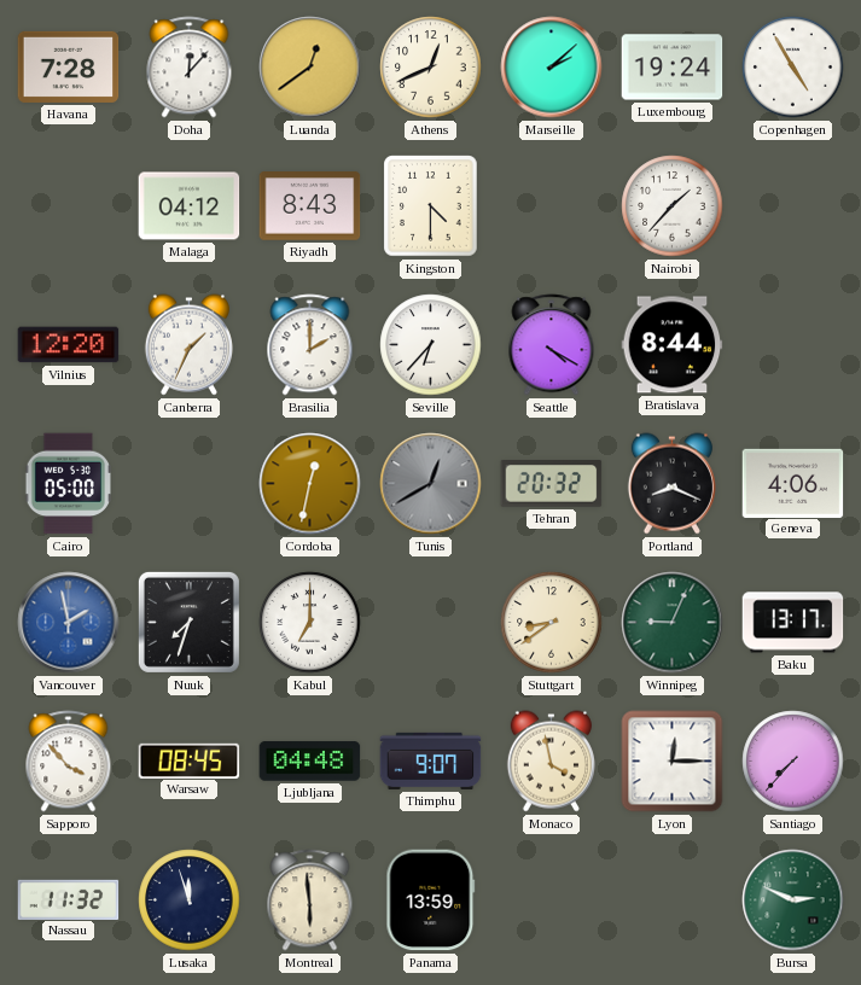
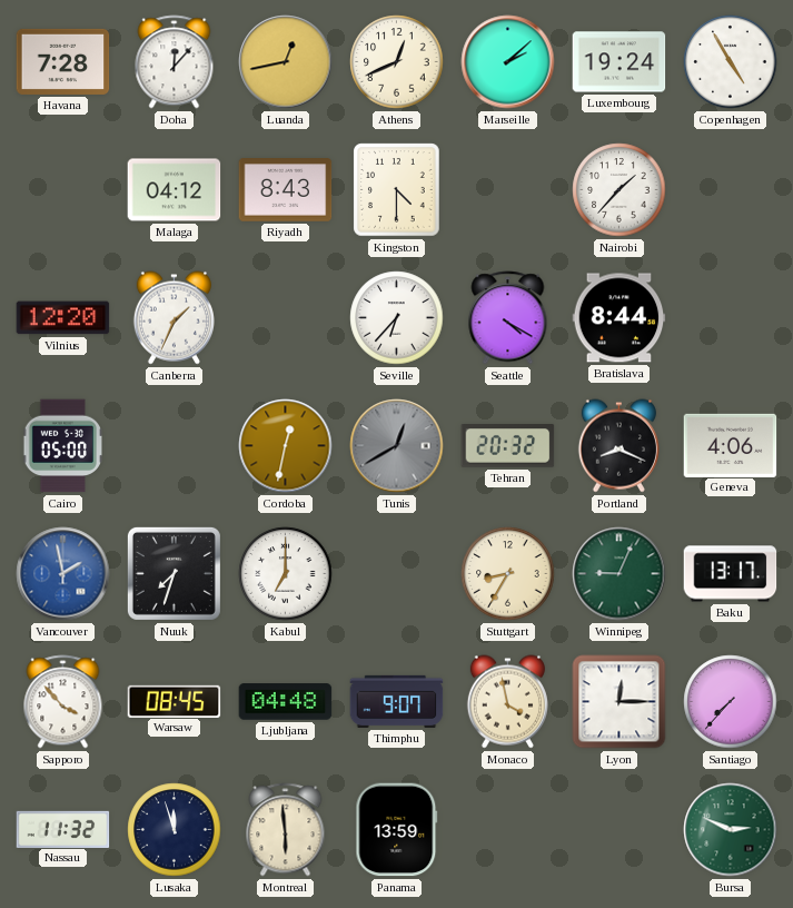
Luanda: 12:39 -> 12:43
Brasilia: 2:00 -> none
Stuttgart: 8:39 -> 8:35
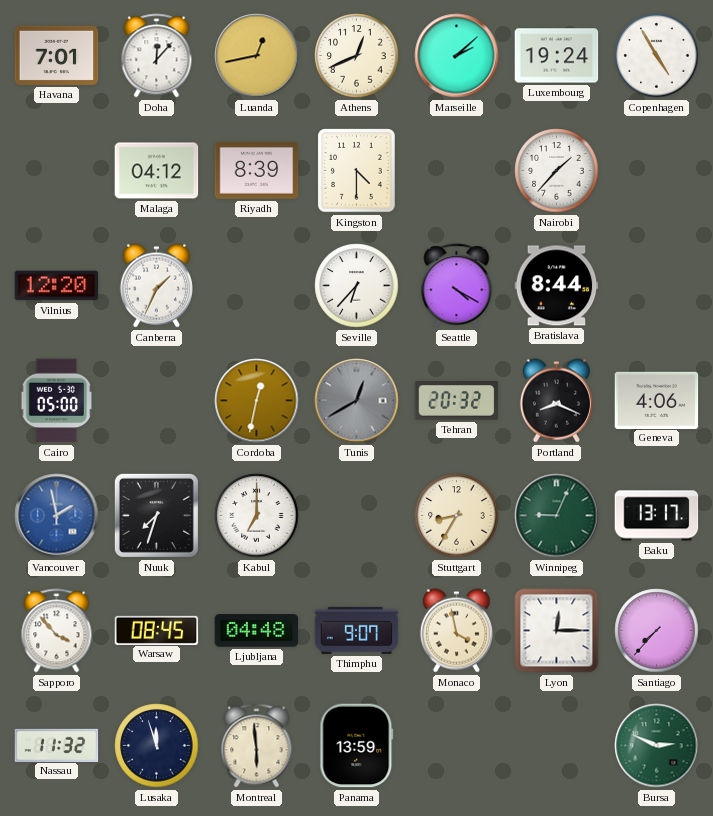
Havana: 7:28 -> 7:01
Riyadh: 8:43 -> 8:39
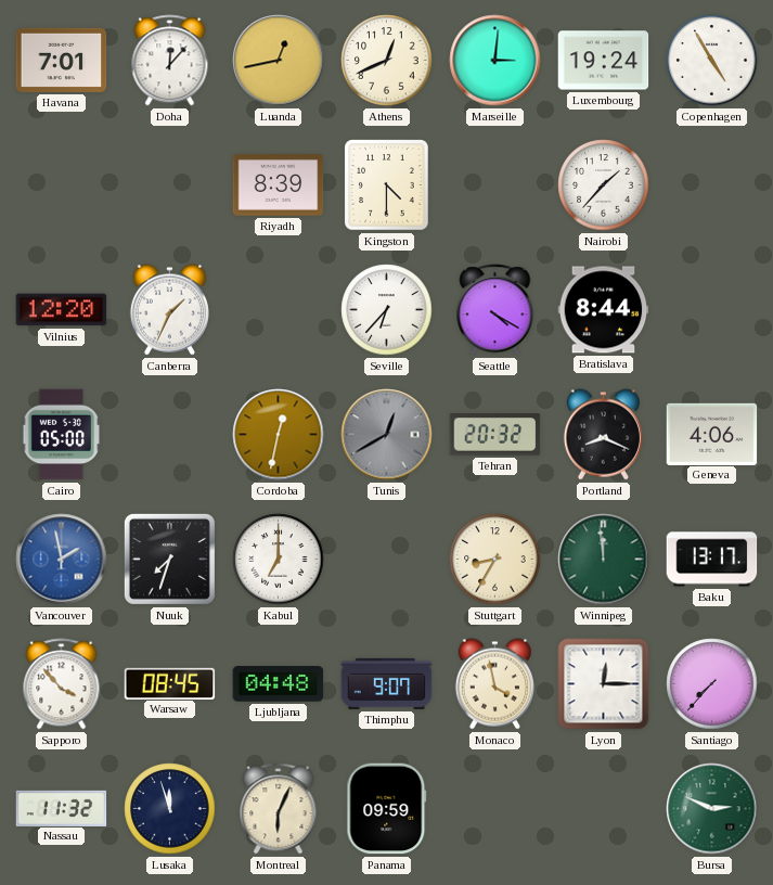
Marseille: 2:08 -> 3:01
Malaga: 04:12 -> none
Winnipeg: 9:04 -> 11:59
Montreal: 5:59 -> 6:04
Panama: 13:59 -> 09:59
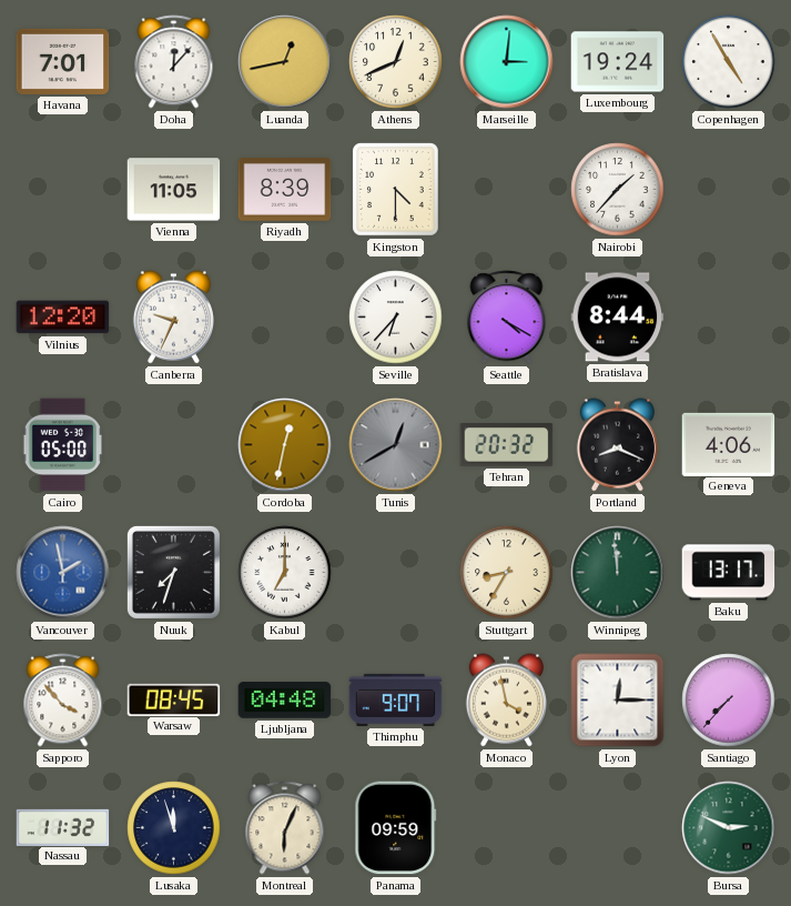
Vienna: none -> 11:05
Canberra: 1:34 -> 9:34
